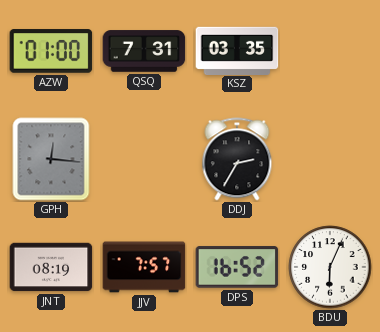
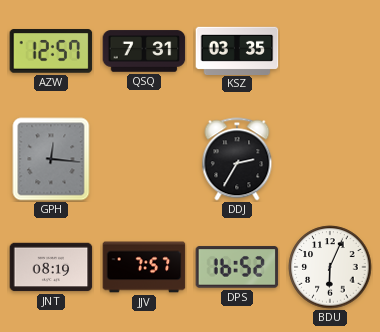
AZW: 01:00 -> 12:57
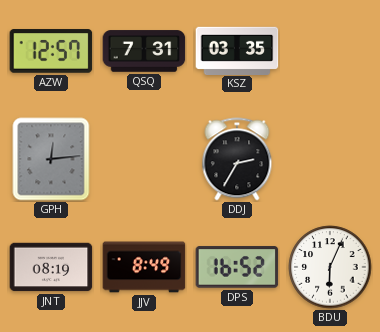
GPH: 12:16 -> 12:14
JJV: 7:57 -> 8:49
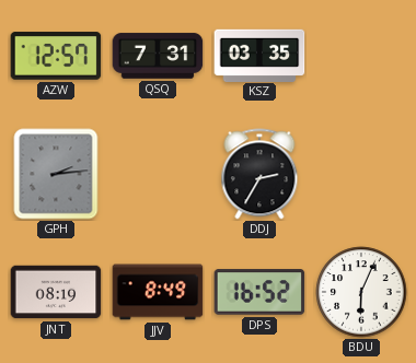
GPH: 12:14 -> 2:14
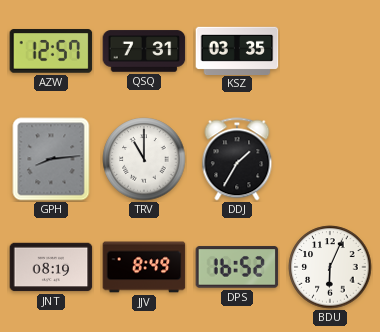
GPH: 2:14 -> 8:14
TRV: none -> 11:00
DDJ: 2:35 -> 1:35
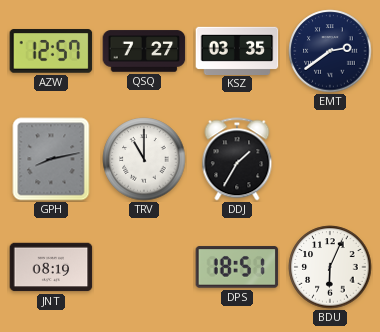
QSQ: 7:31 -> 7:27
EMT: none -> 2:39
GPH: 8:14 -> 8:13
JJV: 8:49 -> none
DPS: 16:52 -> 18:51
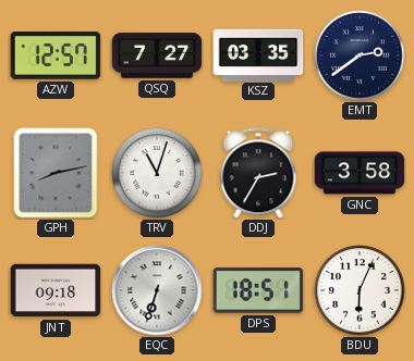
TRV: 11:00 -> 11:03
DDJ: 1:35 -> 2:35
GNC: none -> 3:58
JNT: 08:19 -> 09:18
EQC: none -> 6:33
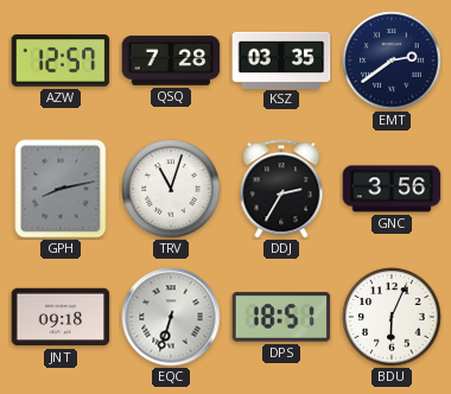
QSQ: 7:27 -> 7:28
GNC: 3:58 -> 3:56
